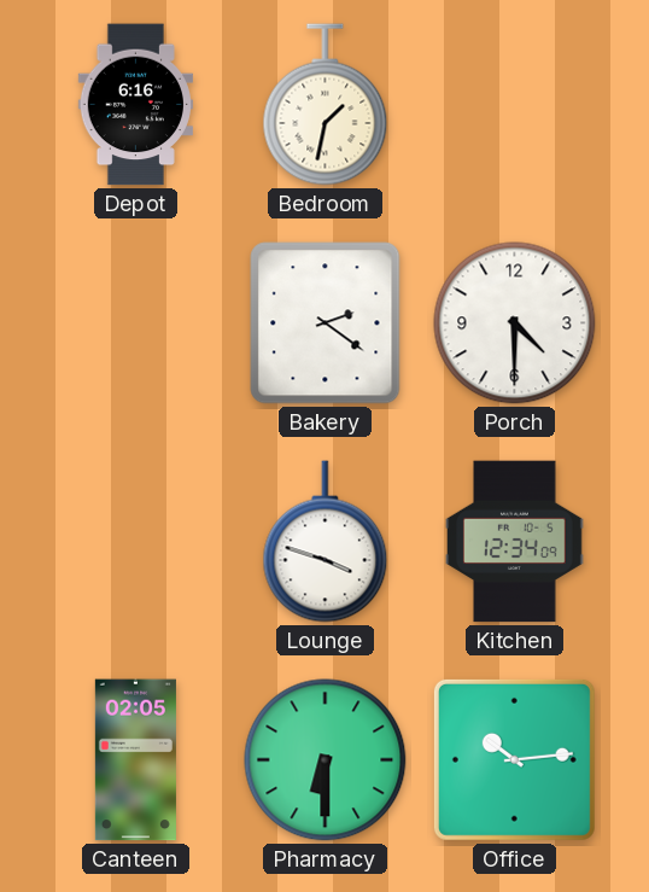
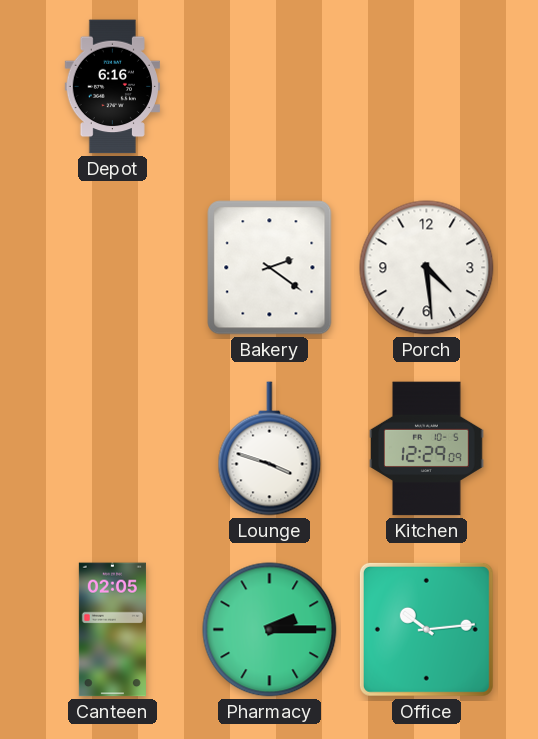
Bedroom: 1:32 -> none
Porch: 4:30 -> 4:29
Kitchen: 12:34 -> 12:29
Pharmacy: 6:30 -> 2:15
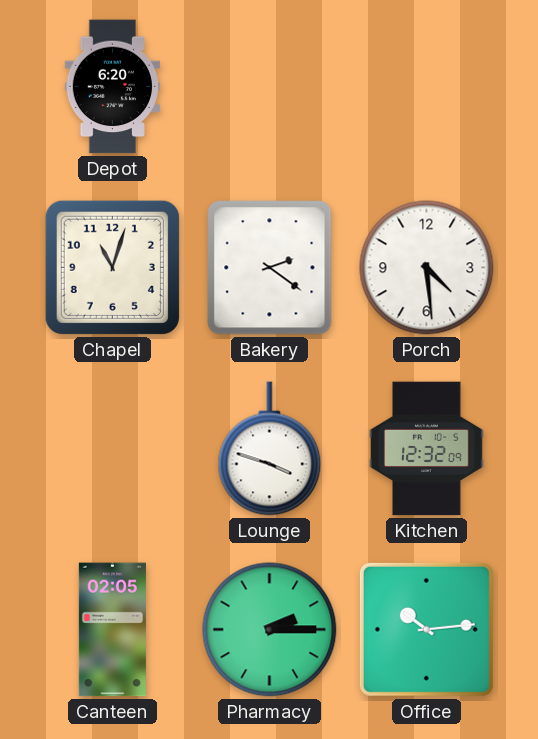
Depot: 6:16 -> 6:20
Chapel: none -> 11:03
Kitchen: 12:29 -> 12:32
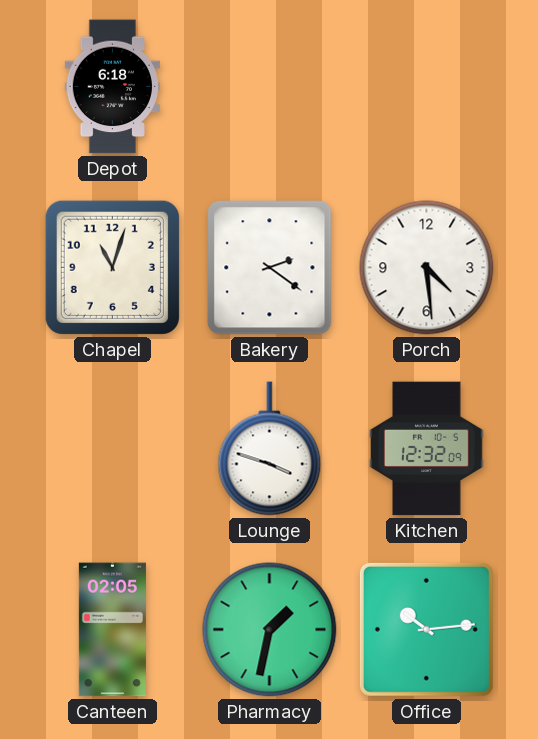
Depot: 6:20 -> 6:18
Pharmacy: 2:15 -> 1:32
